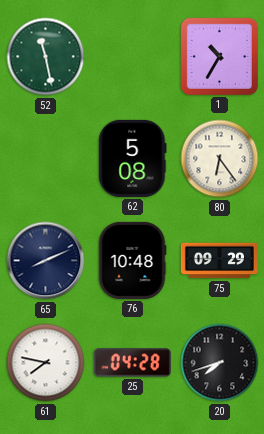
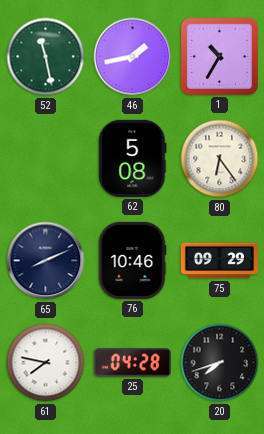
46: none -> 1:43
76: 10:48 -> 10:46
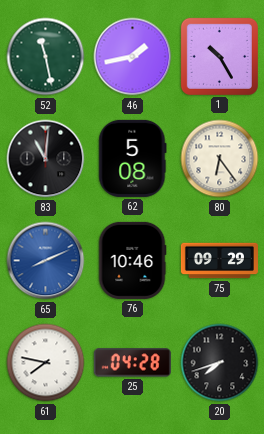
1: 10:35 -> 10:25
83: none -> 11:01
65 dial: navy -> blue
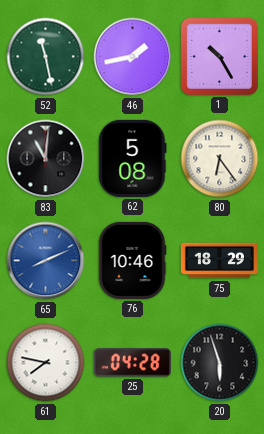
75: 09:29 -> 18:29
20: 7:42 -> 5:57
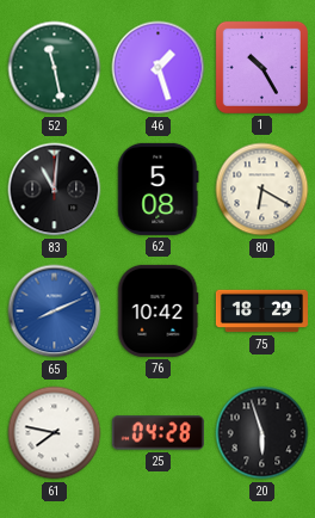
46: 1:43 -> 1:27
80: 6:24 -> 6:20
76: 10:46 -> 10:42
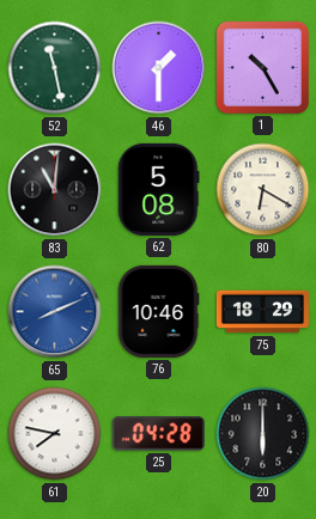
46: 1:27 -> 1:30
76: 10:42 -> 10:46
20: 5:57 -> 6:00
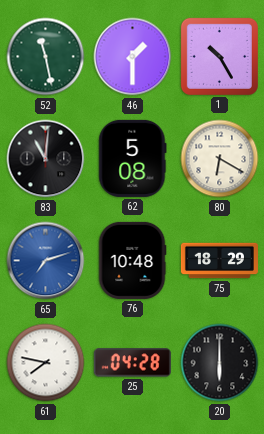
65: 8:11 -> 7:12
76: 10:46 -> 10:48
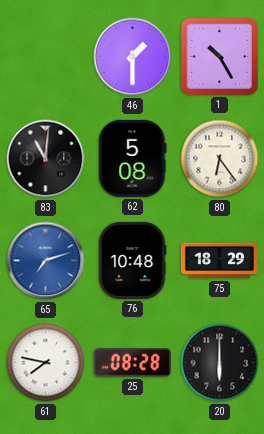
52: 11:28 -> none
80: 6:20 -> 6:24
25: 04:28 -> 08:28
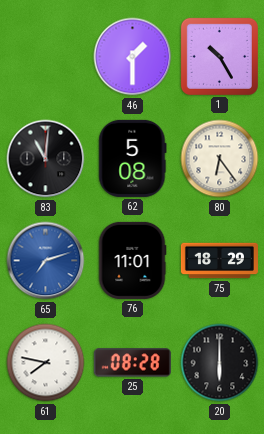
76: 10:48 -> 11:01
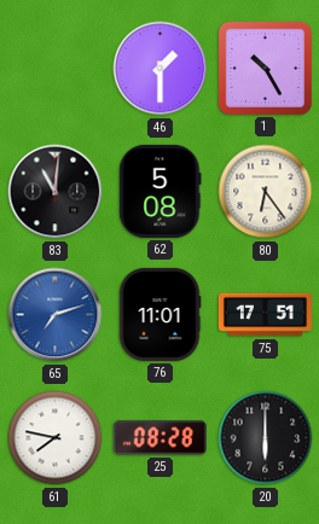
75: 18:29 -> 17:51
